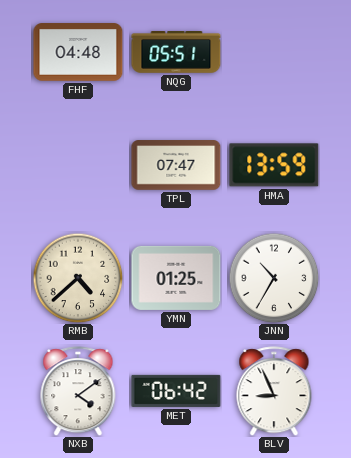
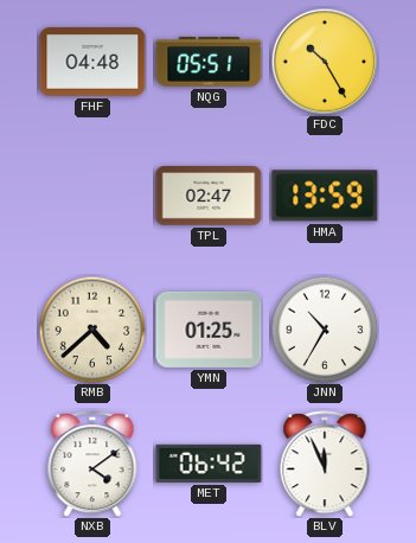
FDC: none -> 10:25
TPL: 07:47 -> 02:47
BLV: 8:56 -> 11:56
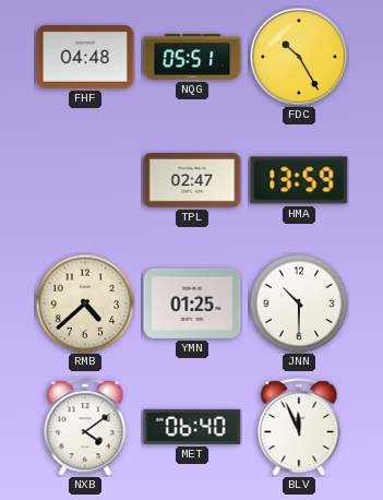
JNN: 10:35 -> 10:30
MET: 06:42 -> 06:40
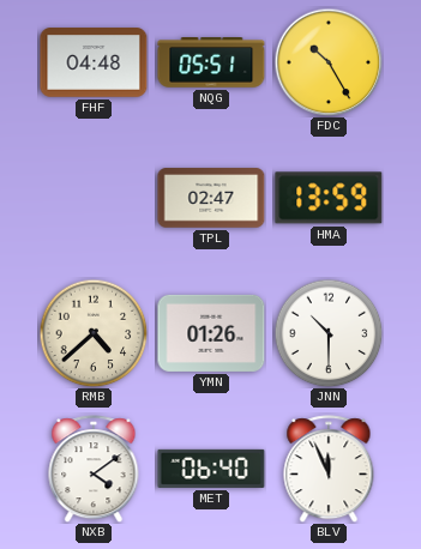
YMN: 01:25 -> 01:26
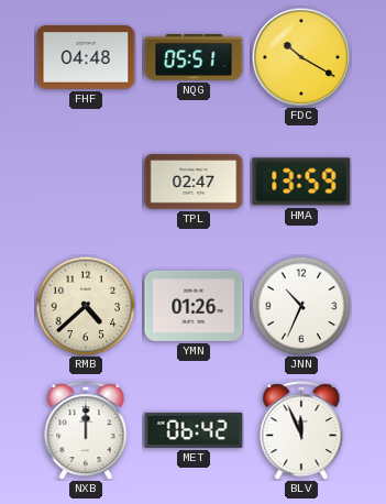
FDC: 10:25 -> 10:20
JNN: 10:30 -> 10:34
NXB: 4:09 -> 12:00
MET: 06:40 -> 06:42
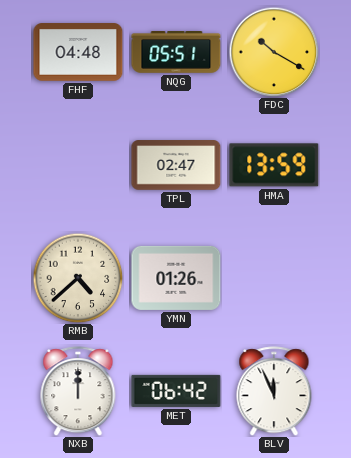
JNN: 10:34 -> none
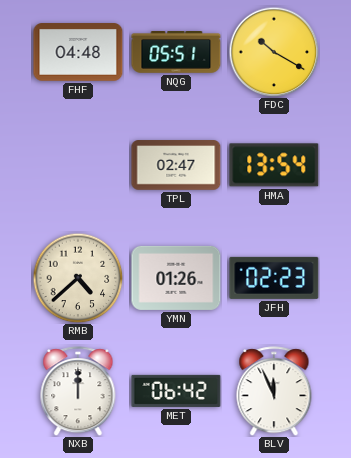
HMA: 13:59 -> 13:54
JFH: none -> 02:23
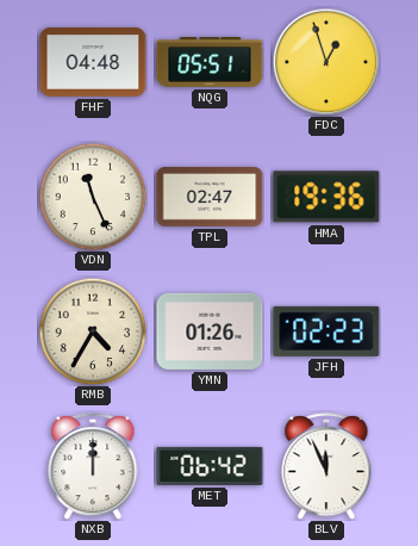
FDC: 10:20 -> 12:57
VDN: none -> 11:26
HMA: 13:54 -> 19:36
RMB: 4:38 -> 4:35
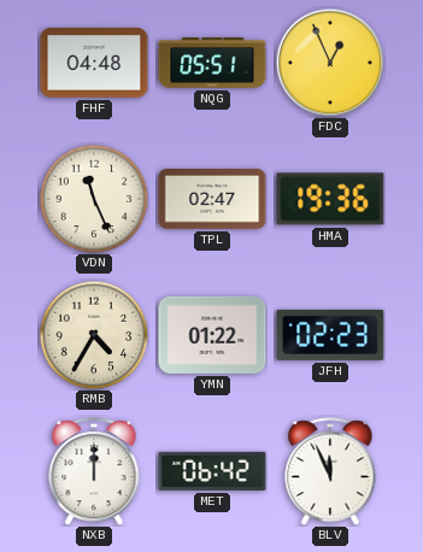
FDC: 12:57 -> 12:56
YMN: 01:26 -> 01:22
